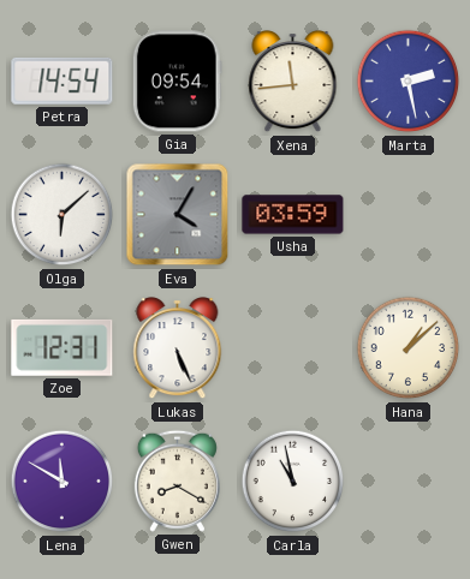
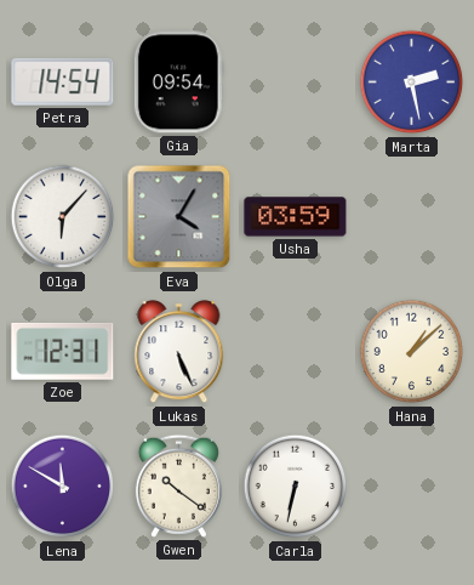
Xena: 11:44 -> none
Olga: 6:08 -> 6:07
Gwen: 8:20 -> 10:21
Carla: 10:58 -> 6:32
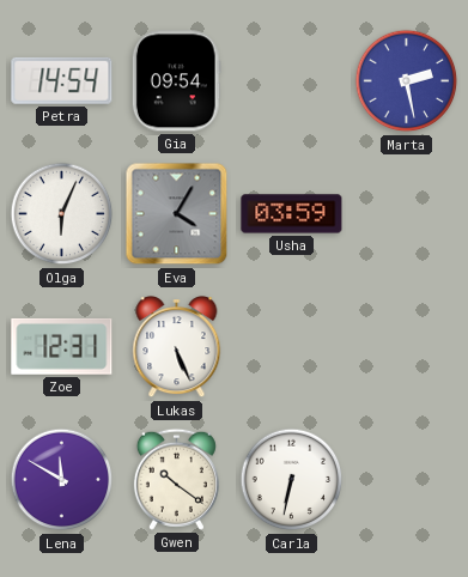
Olga: 6:07 -> 6:04
Hana: 1:08 -> none
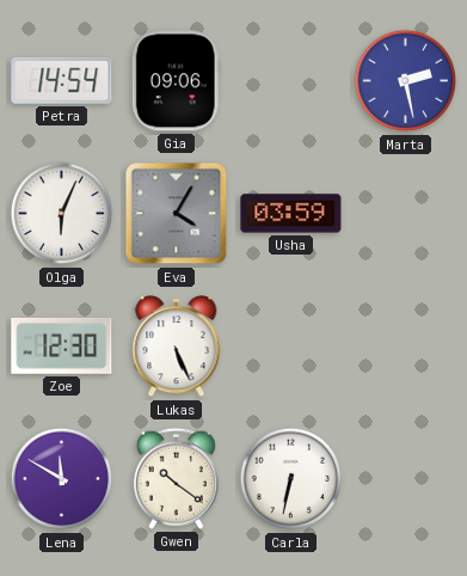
Gia: 09:54 -> 09:06
Zoe: 12:31 -> 12:30
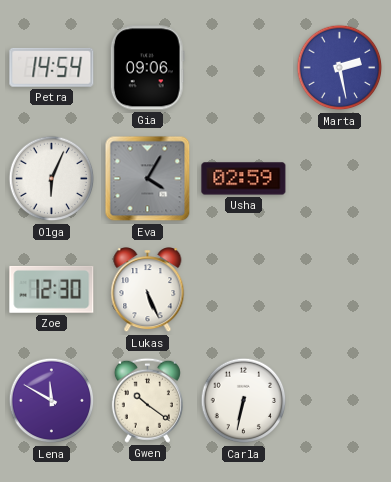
Usha: 03:59 -> 02:59
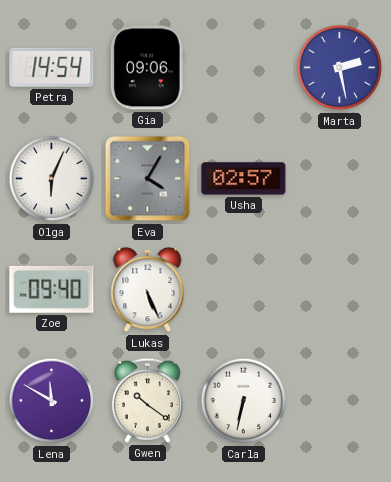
Usha: 02:59 -> 02:57
Zoe: 12:30 -> 09:40
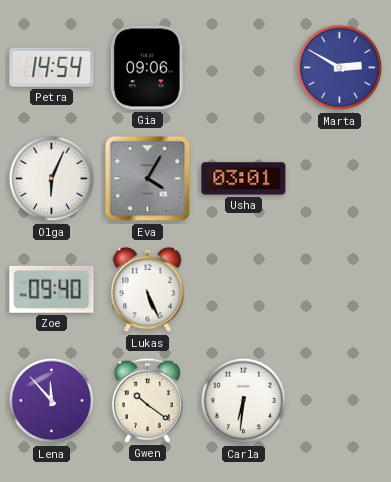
Marta: 2:28 -> 2:50
Usha: 02:57 -> 03:01
Lena: 11:50 -> 11:53
Carla: 6:32 -> 6:31
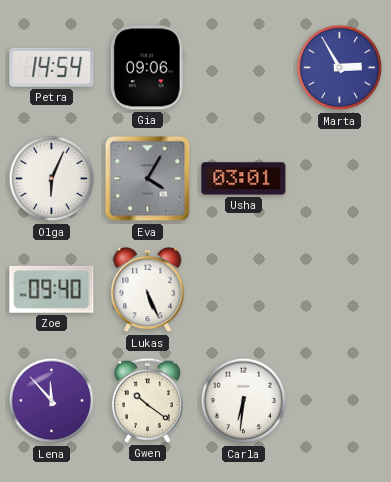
Marta: 2:50 -> 2:55
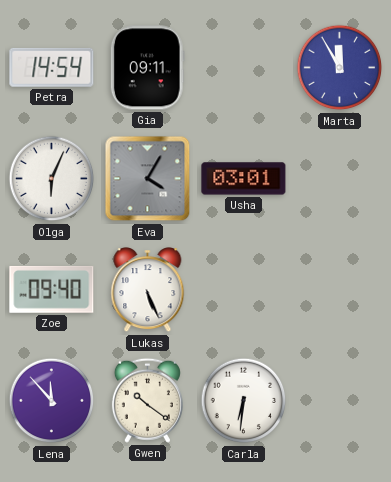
Gia: 09:06 -> 09:11
Marta: 2:55 -> 11:55
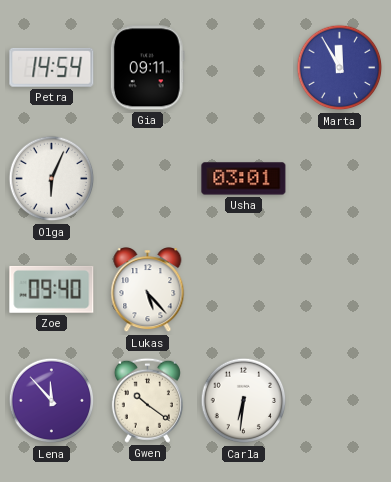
Eva: 4:05 -> none
Lukas: 5:26 -> 5:23
